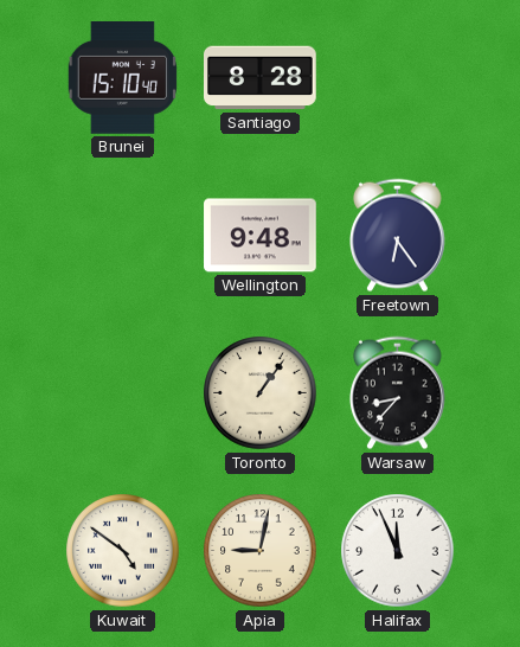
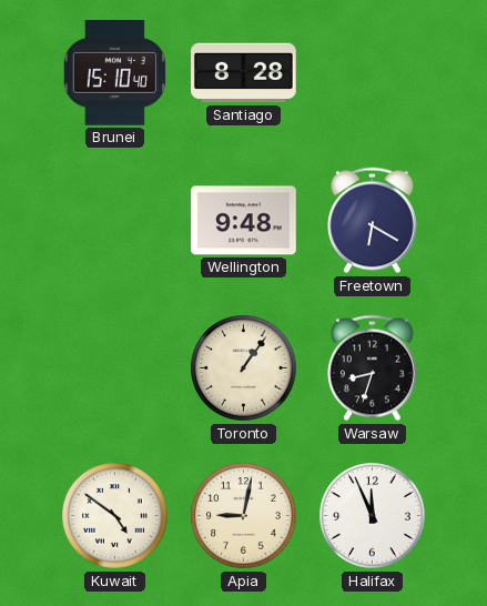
Freetown: 6:24 -> 6:20
Warsaw: 8:37 -> 8:33
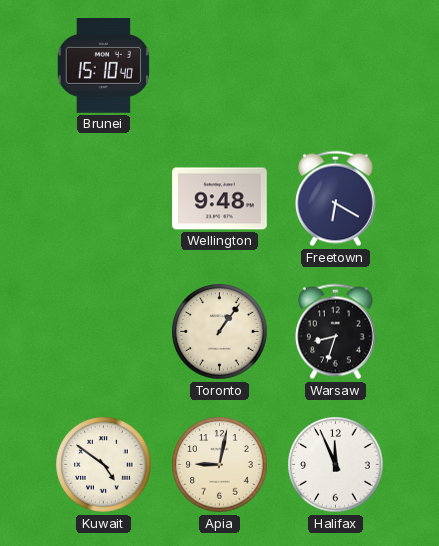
Santiago: 8:28 -> none
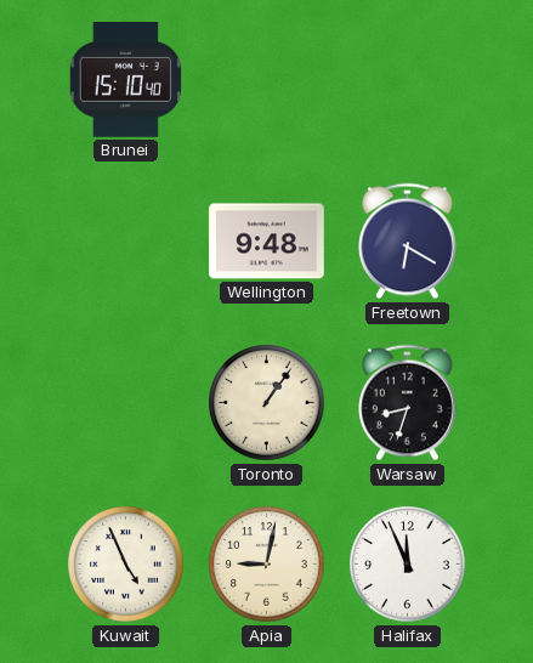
Kuwait: 4:51 -> 4:56
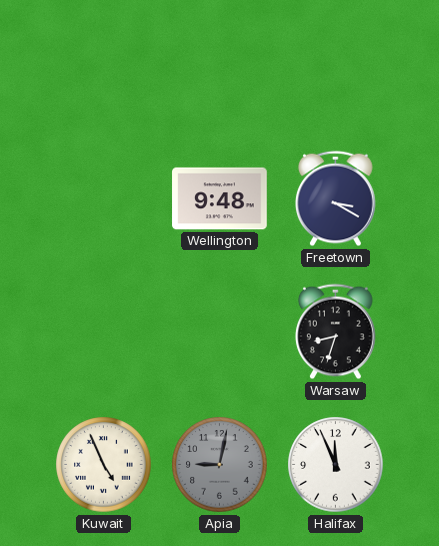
Brunei: 15:10 -> none
Freetown: 6:20 -> 3:20
Toronto: 1:06 -> none
Apia dial: cream -> grey
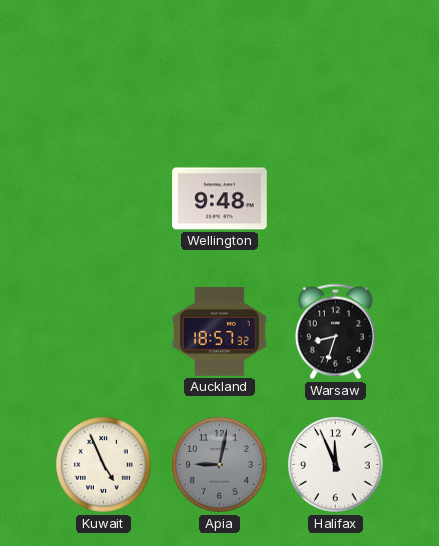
Freetown: 3:20 -> none
Auckland: none -> 18:57
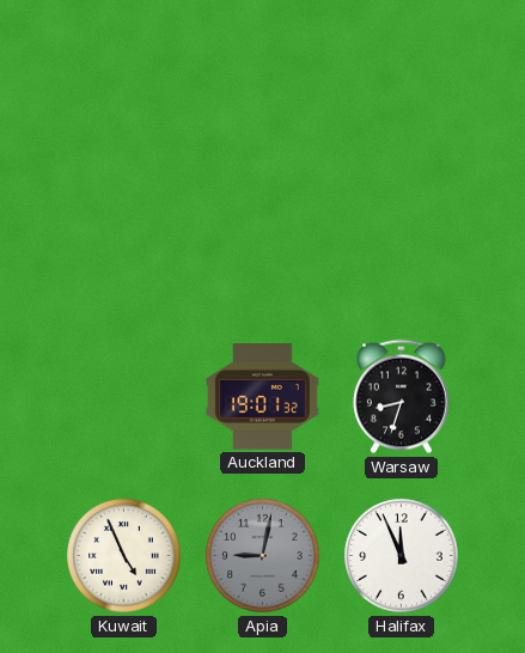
Wellington: 9:48 -> none
Auckland: 18:57 -> 19:01
